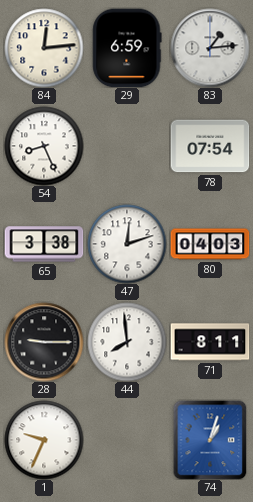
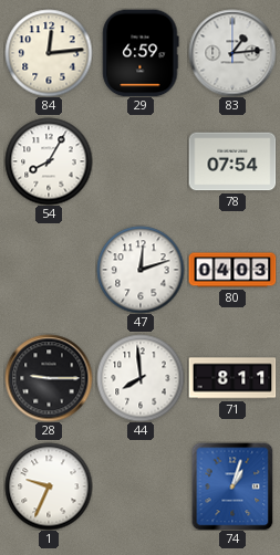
54: 8:26 -> 8:05
65: 3:38 -> none
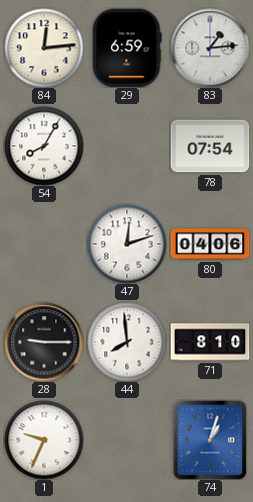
80: 04:03 -> 04:06
71: 8:11 -> 8:10
